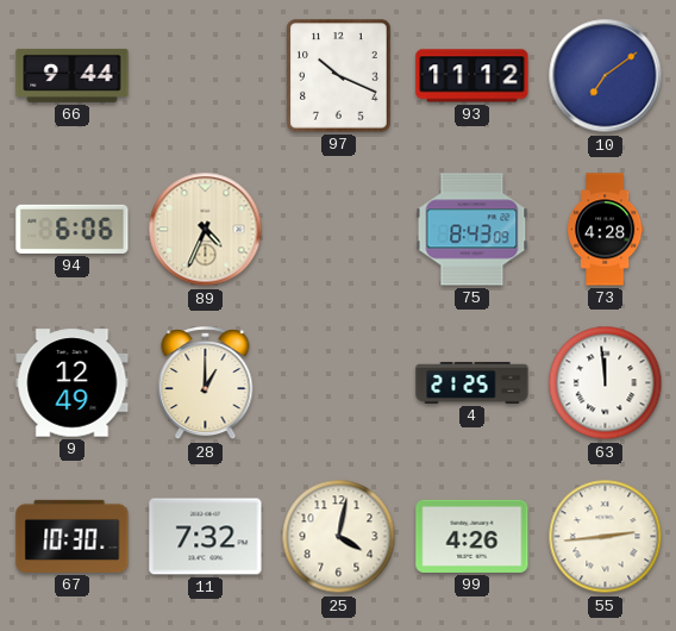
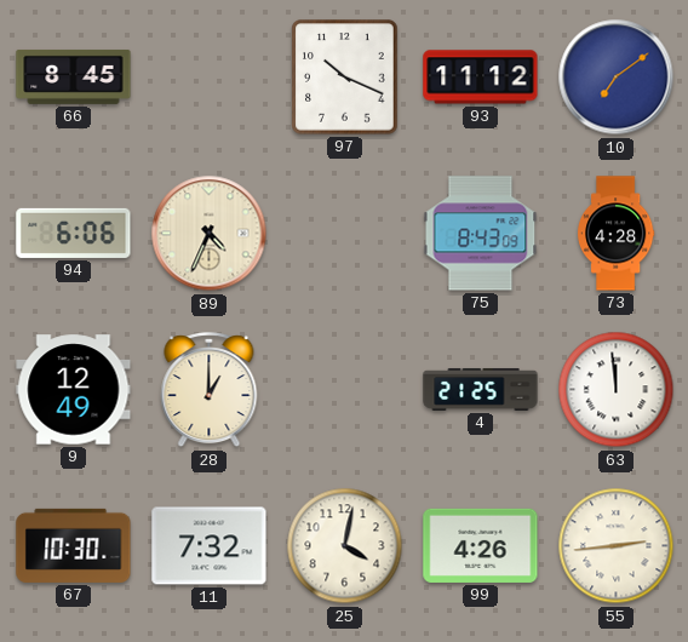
66: 9:44 -> 8:45
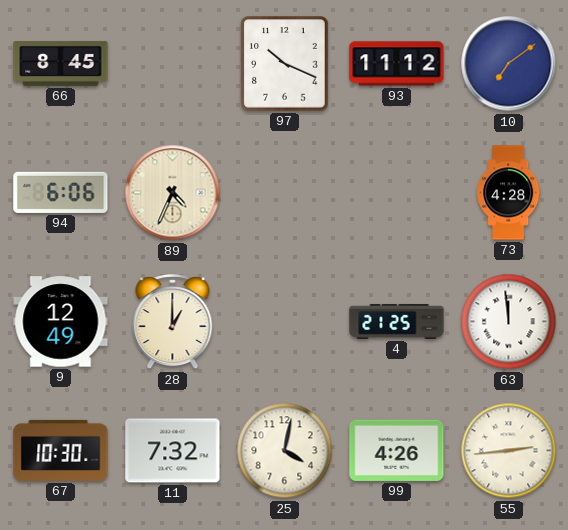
75: 8:43 -> none
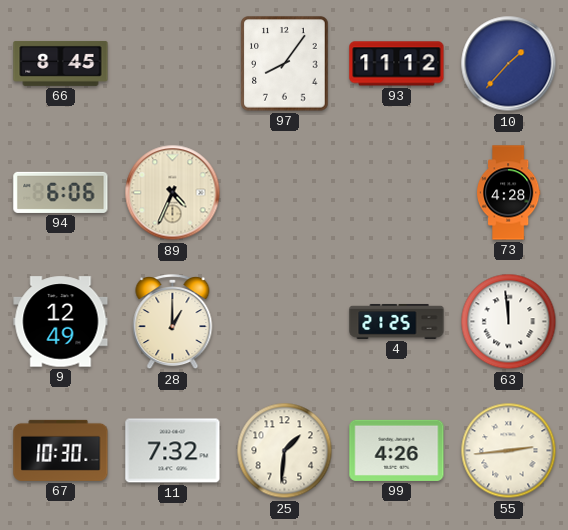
97: 10:19 -> 8:06
10: 7:09 -> 1:37
25: 4:02 -> 1:31
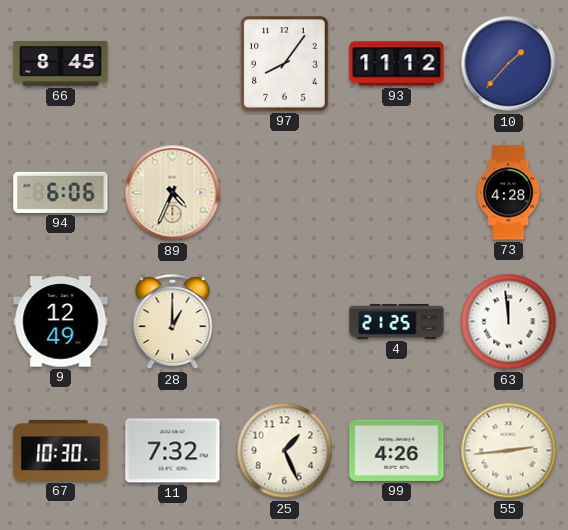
25: 1:31 -> 1:26
